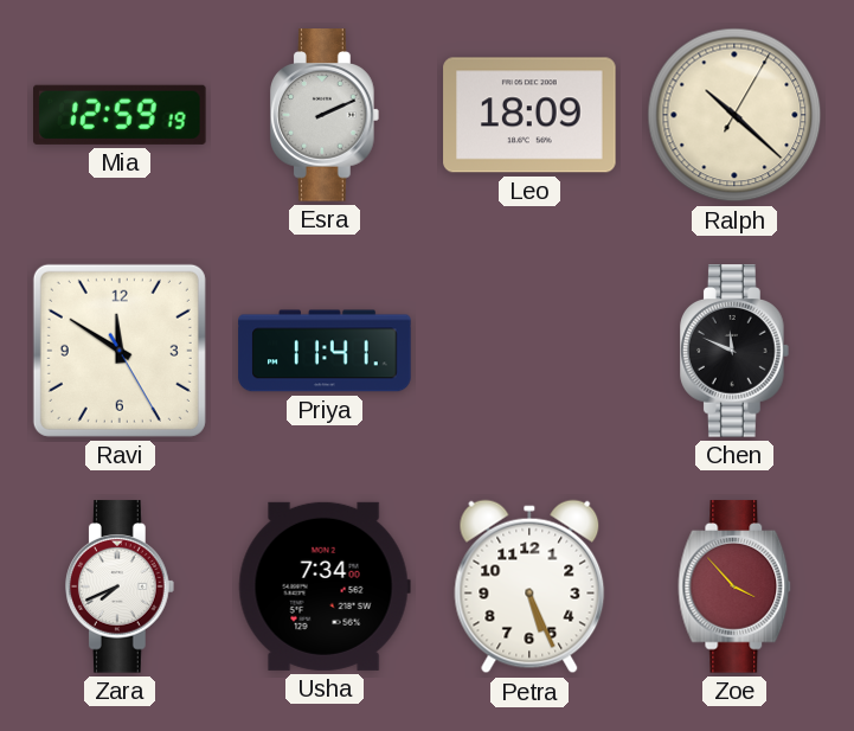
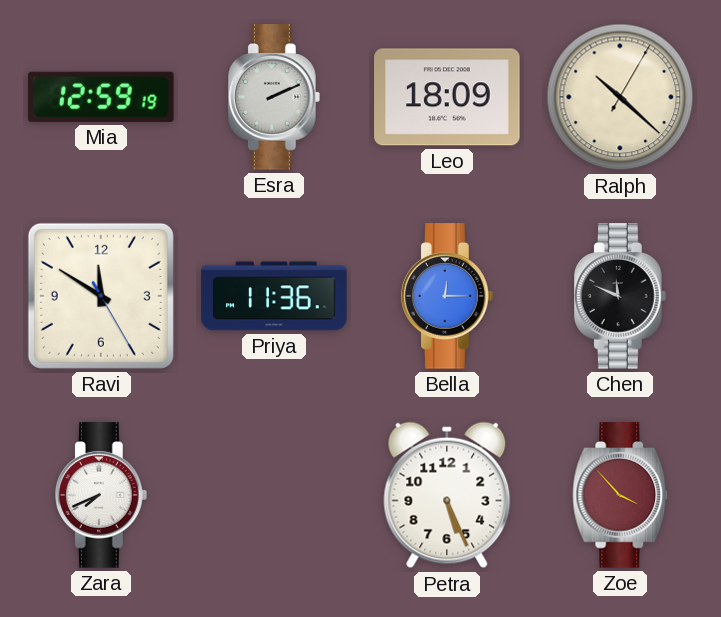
Priya: 11:41 -> 11:36
Bella: none -> 12:15
Usha: 7:34 -> none
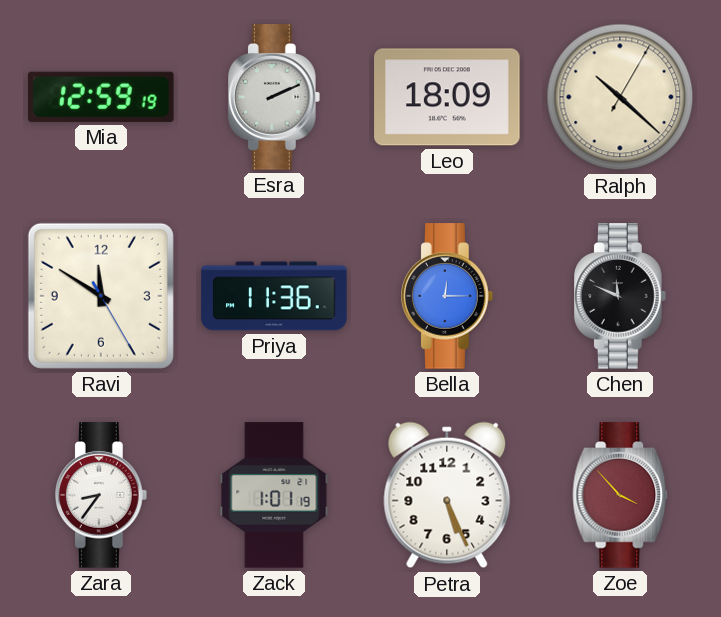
Zara: 7:41 -> 8:36
Zack: none -> 1:01
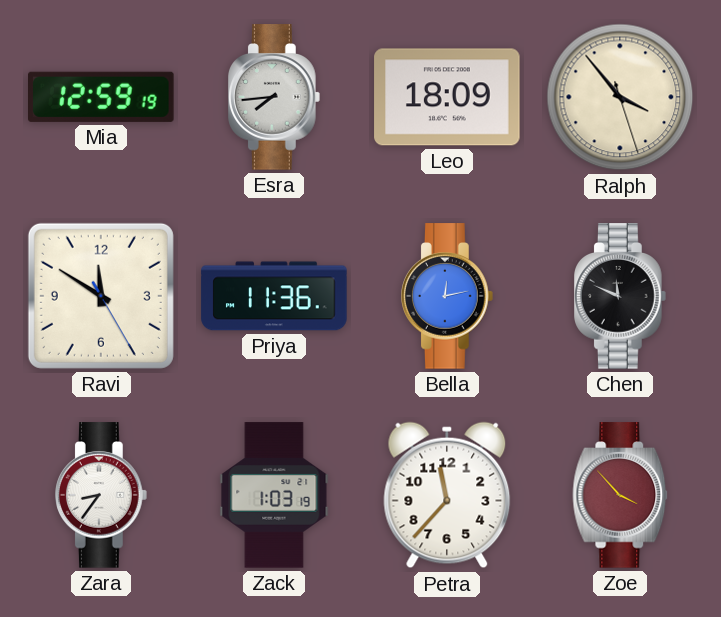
Esra: 2:11 -> 7:44
Ralph: 10:22 -> 3:53
Bella: 12:15 -> 12:13
Zack: 1:01 -> 1:03
Petra: 5:26 -> 11:37
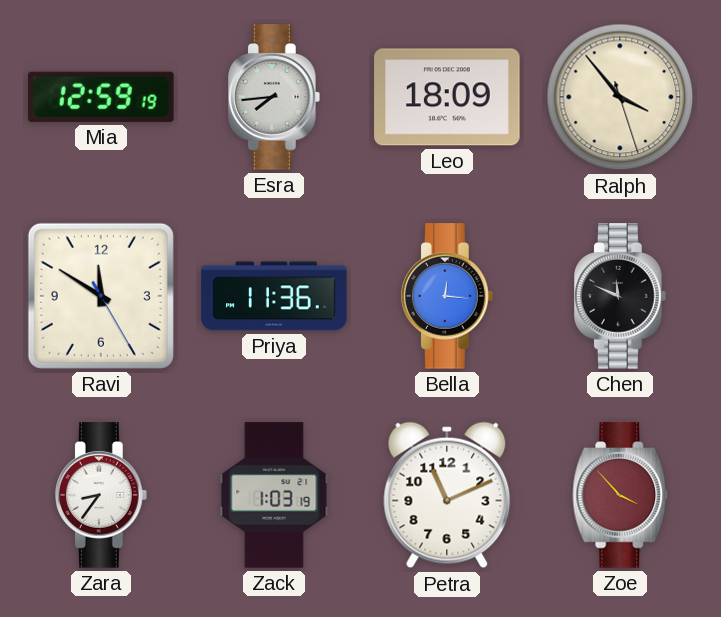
Bella: 12:13 -> 12:16
Petra: 11:37 -> 11:11
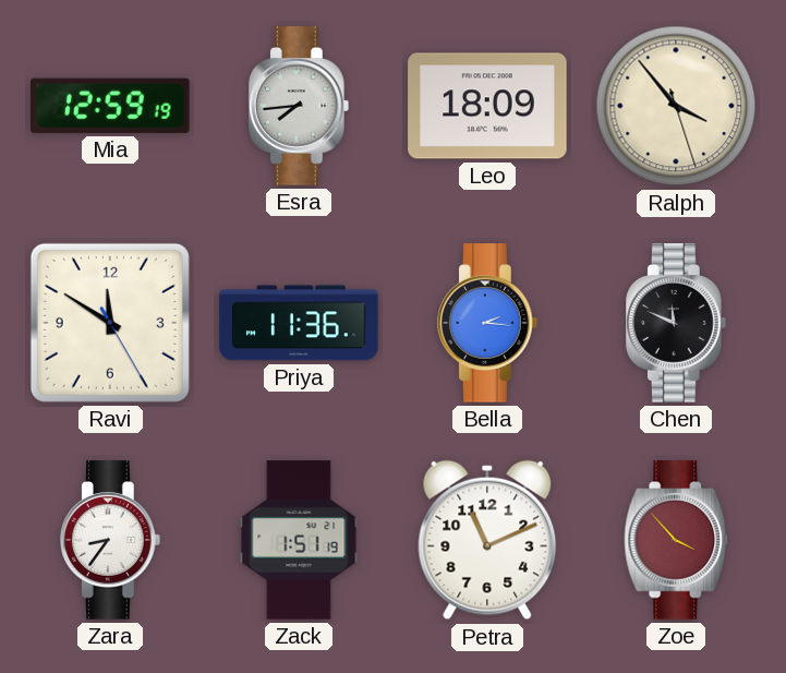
Bella: 12:16 -> 2:16
Zack: 1:03 -> 1:51
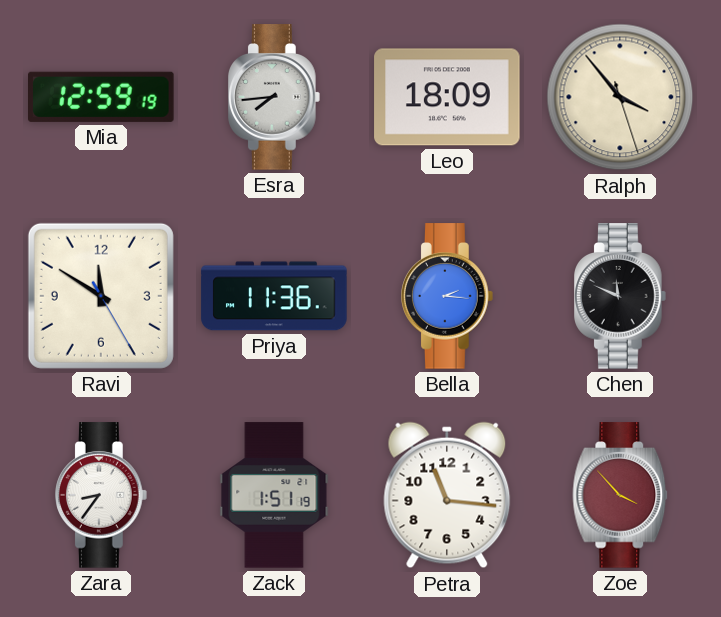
Petra: 11:11 -> 11:16
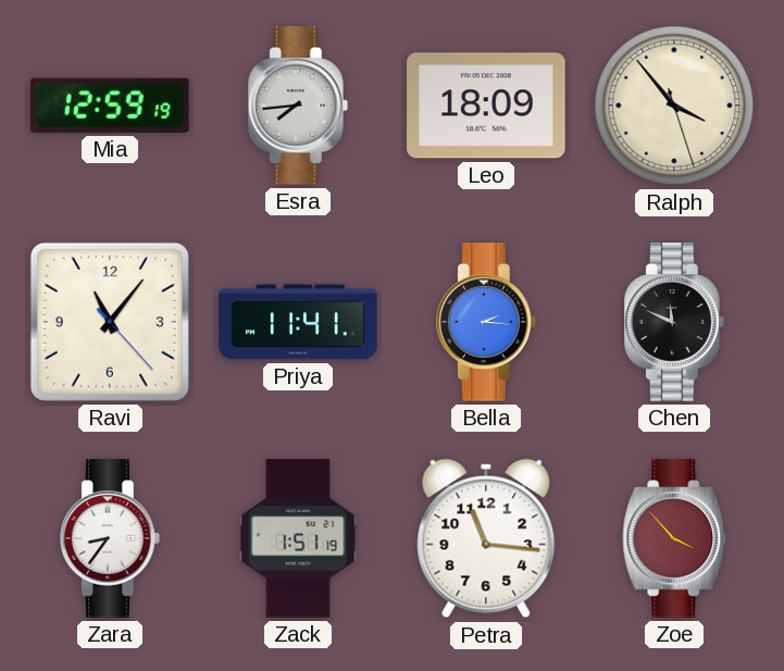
Ravi: 11:50 -> 11:06
Priya: 11:36 -> 11:41
